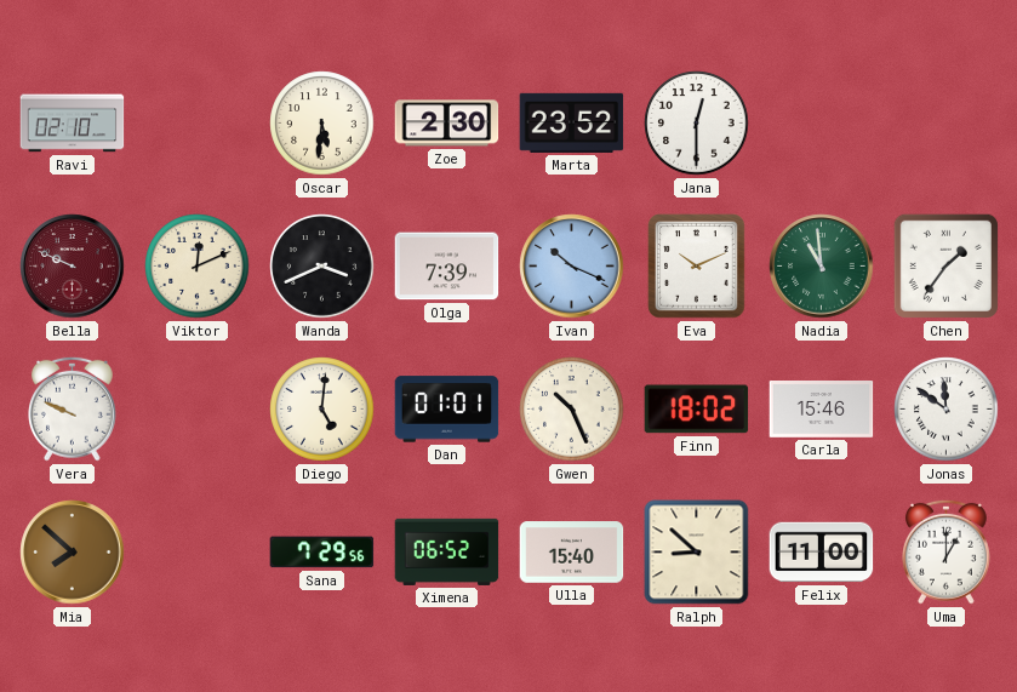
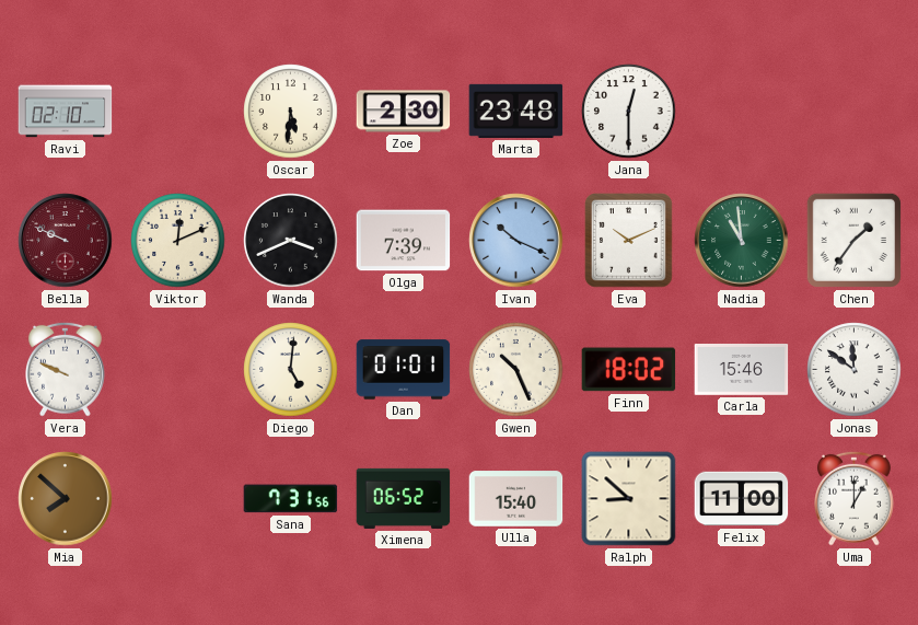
Marta: 23:52 -> 23:48
Sana: 7:29 -> 7:31
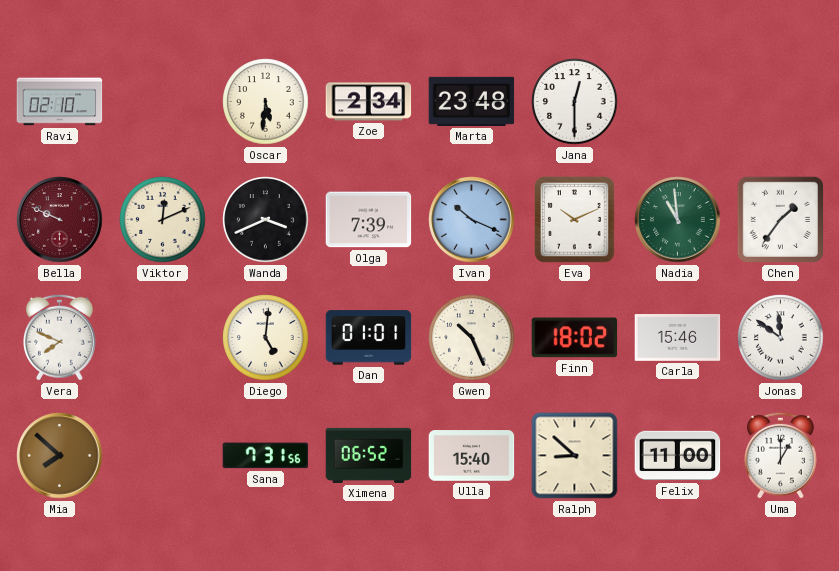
Zoe: 2:30 -> 2:34
Vera: 9:49 -> 7:49
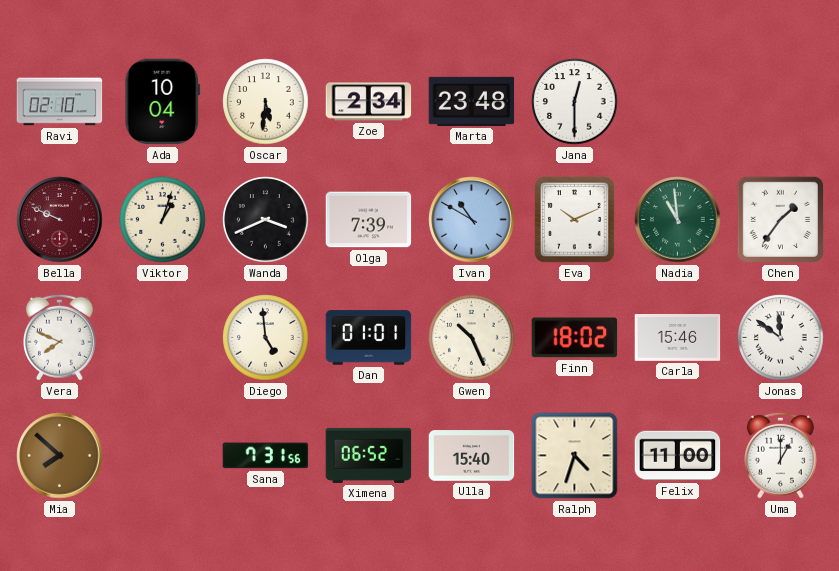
Ada: none -> 10:04
Viktor: 12:11 -> 1:03
Ivan: 10:19 -> 10:50
Diego: 5:01 -> 4:59
Ralph: 8:52 -> 4:33
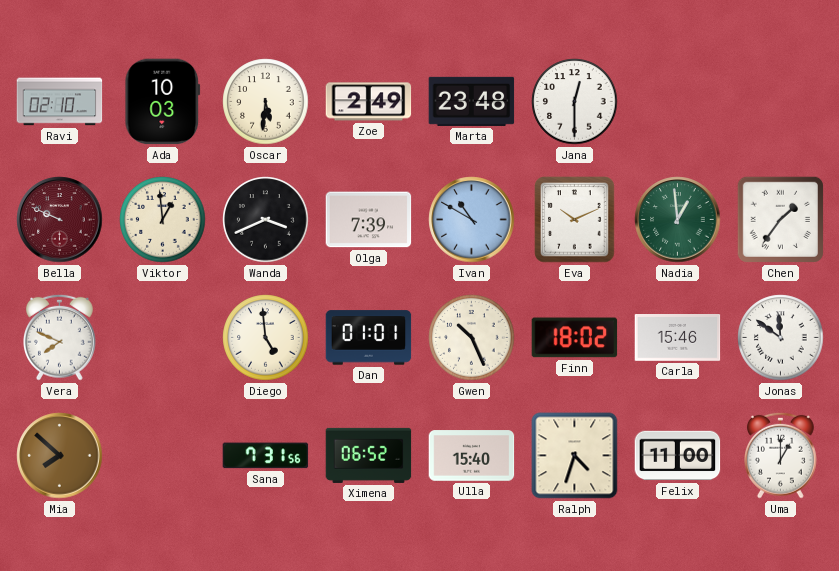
Ada: 10:04 -> 10:03
Zoe: 2:34 -> 2:49
Viktor: 1:03 -> 12:59
Nadia: 10:59 -> 12:59
